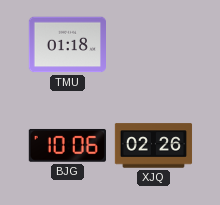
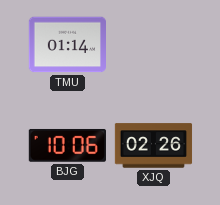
TMU: 01:18 -> 01:14
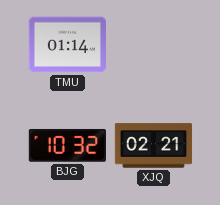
BJG: 10:06 -> 10:32
XJQ: 02:26 -> 02:21
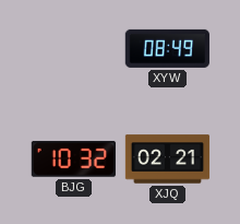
TMU: 01:14 -> none
XYW: none -> 08:49
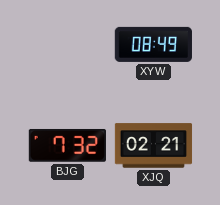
BJG: 10:32 -> 7:32
